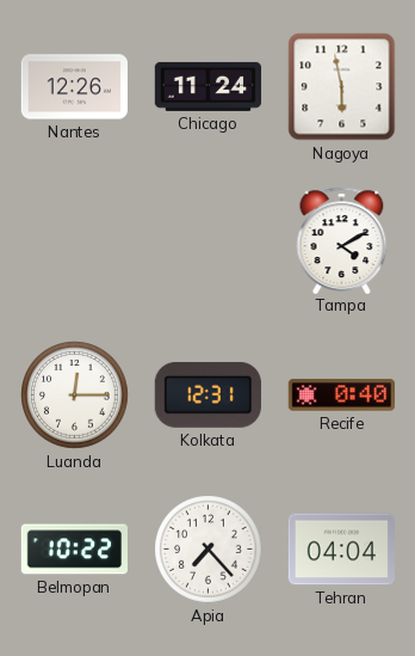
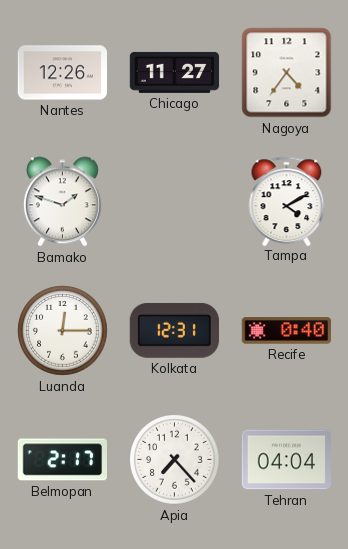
Chicago: 11:24 -> 11:27
Nagoya: 5:58 -> 4:36
Bamako: none -> 1:48
Belmopan: 10:22 -> 2:17
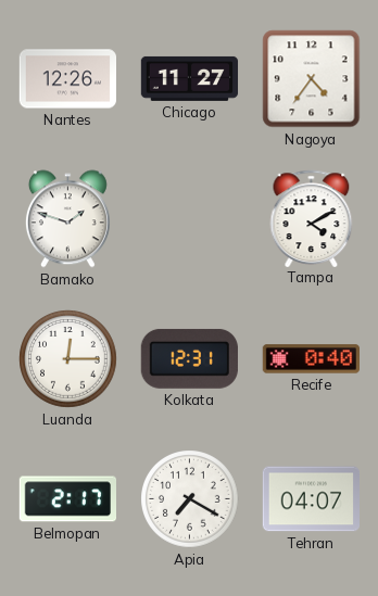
Apia: 7:23 -> 7:20
Tehran: 04:04 -> 04:07
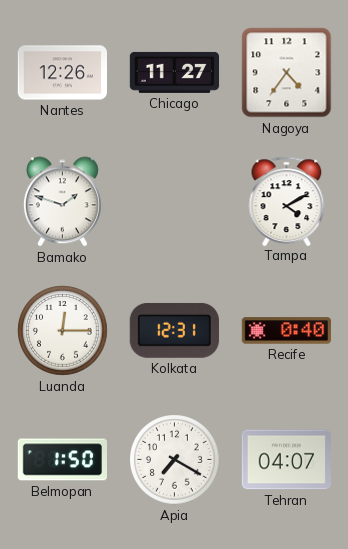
Belmopan: 2:17 -> 1:50
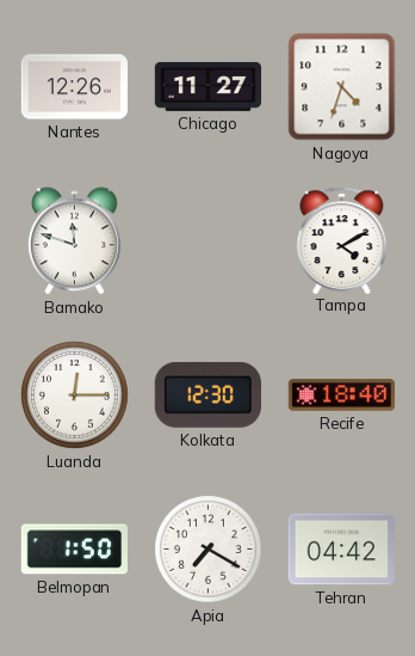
Nagoya: 4:36 -> 4:33
Bamako: 1:48 -> 11:48
Kolkata: 12:31 -> 12:30
Recife: 0:40 -> 18:40
Tehran: 04:07 -> 04:42
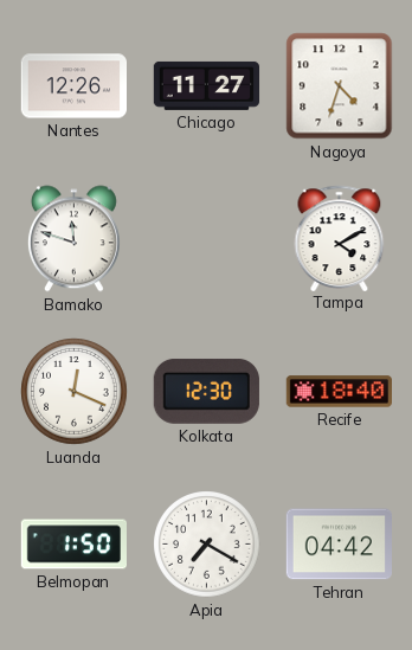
Luanda: 12:15 -> 12:19
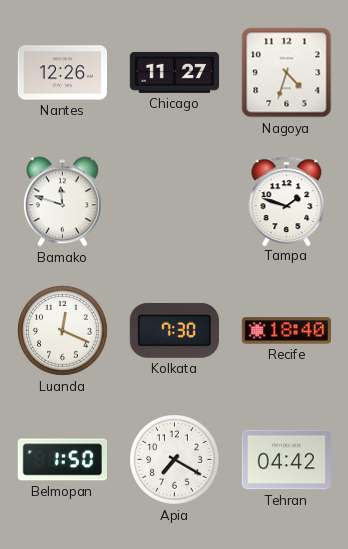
Tampa: 4:10 -> 1:48
Kolkata: 12:30 -> 7:30
